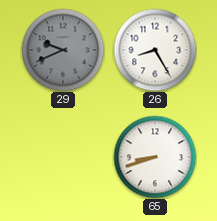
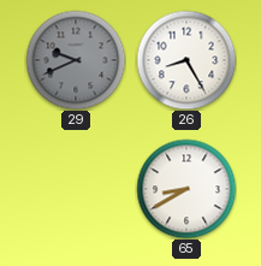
65: 8:42 -> 8:40
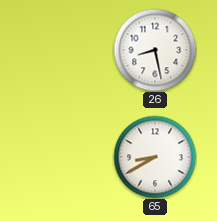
29: 9:41 -> none
26: 8:25 -> 8:28
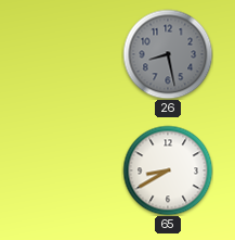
26 dial: white -> grey
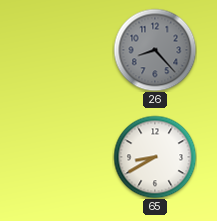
26: 8:28 -> 8:23
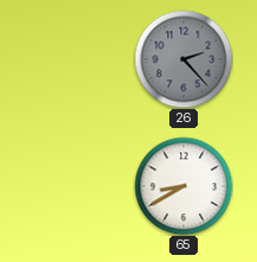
26: 8:23 -> 2:23
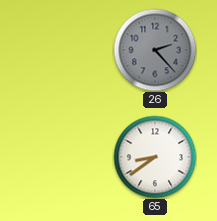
65: 8:40 -> 8:39
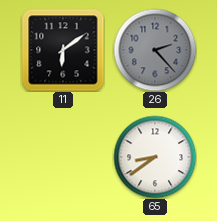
11: none -> 6:09
